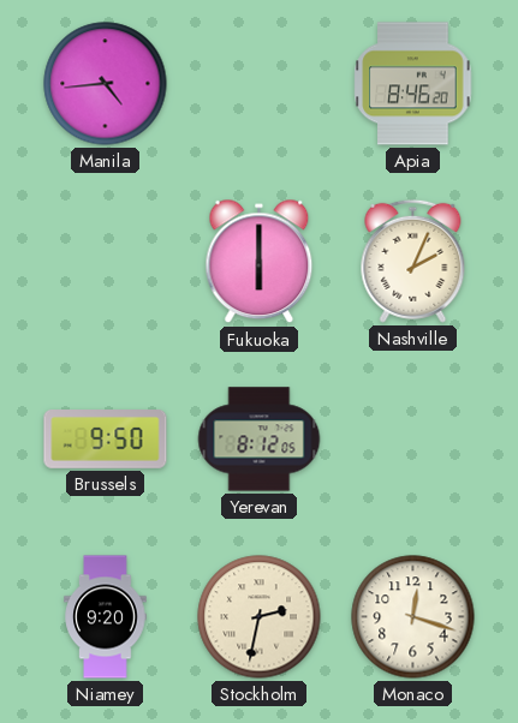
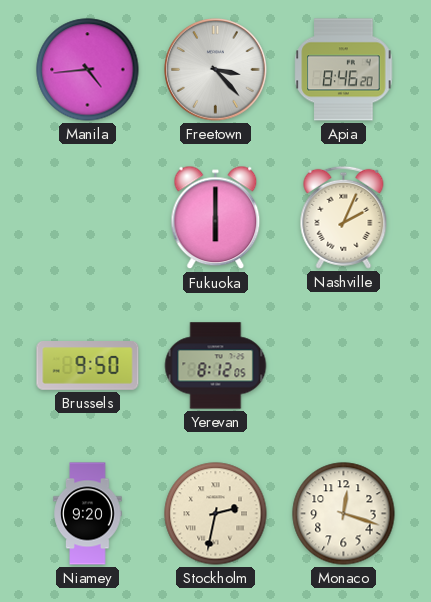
Freetown: none -> 3:23
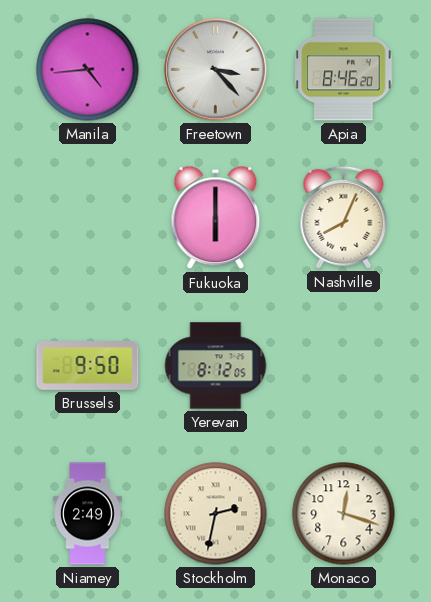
Nashville: 2:04 -> 8:04
Niamey: 9:20 -> 2:49
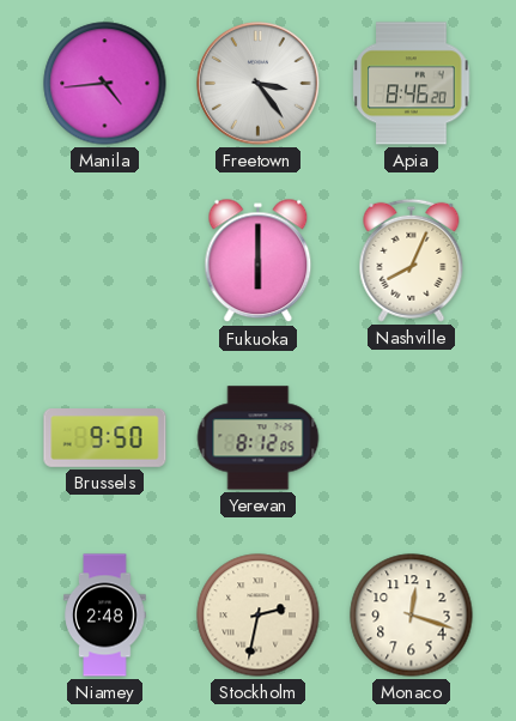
Freetown: 3:23 -> 3:24
Niamey: 2:49 -> 2:48
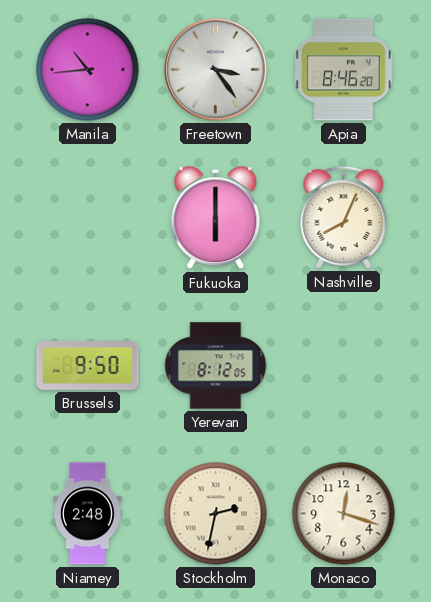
Manila: 4:44 -> 10:44
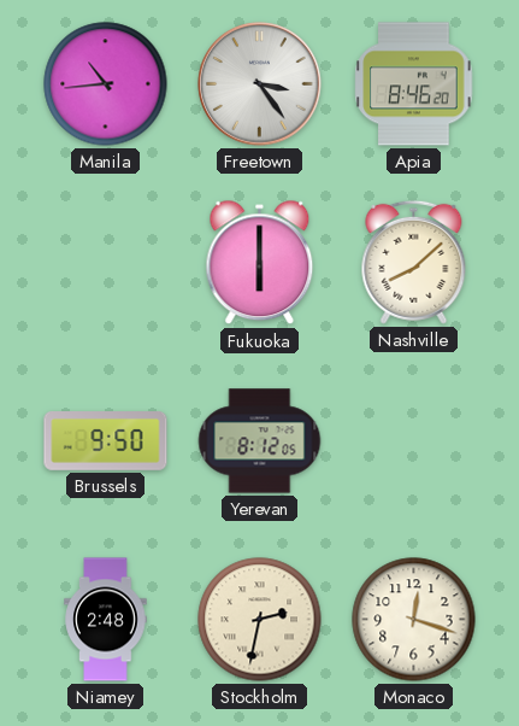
Nashville: 8:04 -> 8:08
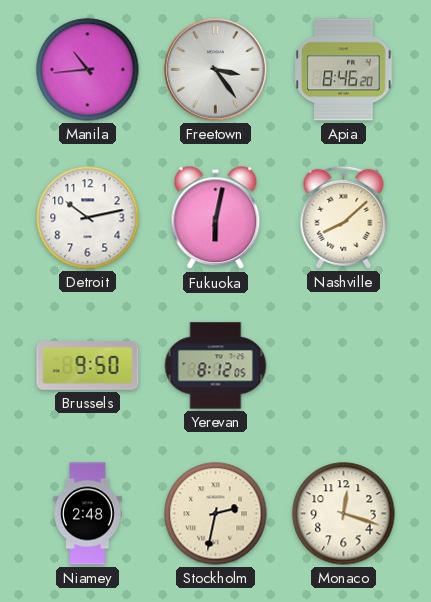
Detroit: none -> 10:13
Fukuoka: 6:00 -> 6:02
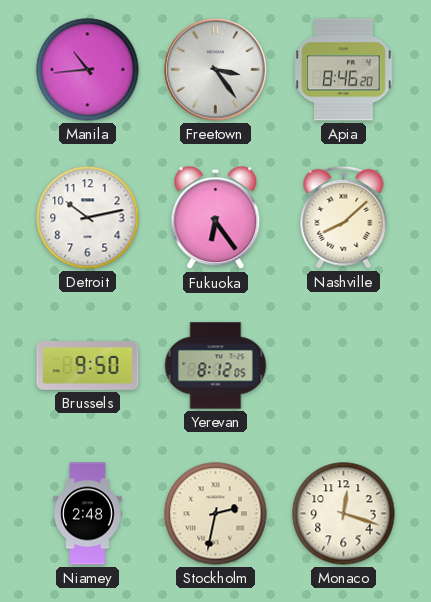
Fukuoka: 6:02 -> 6:24
